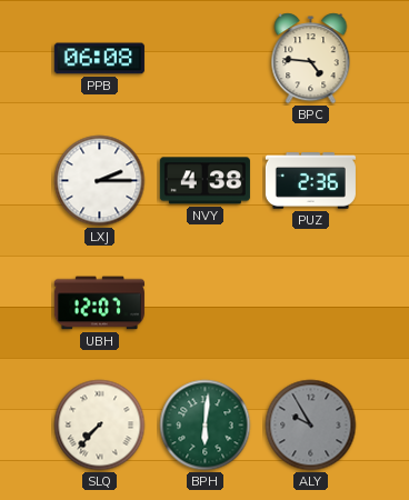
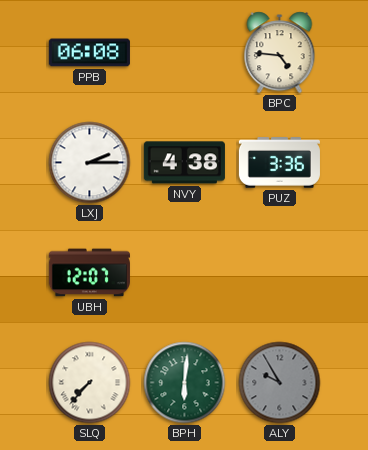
PUZ: 2:36 -> 3:36
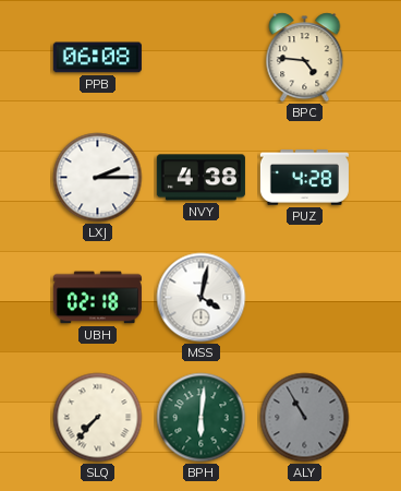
PUZ: 3:36 -> 4:28
UBH: 12:07 -> 02:18
MSS: none -> 4:02
ALY: 9:55 -> 10:55
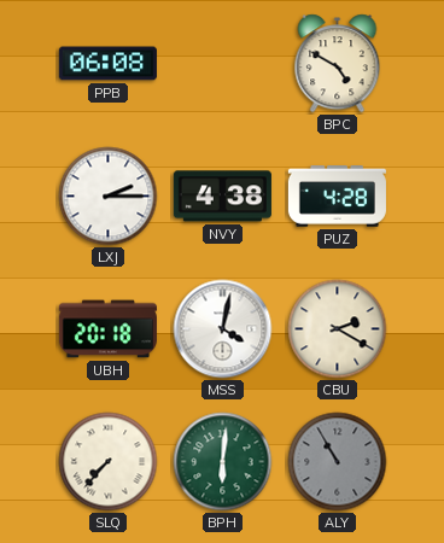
BPC: 4:46 -> 4:50
UBH: 02:18 -> 20:18
CBU: none -> 2:20
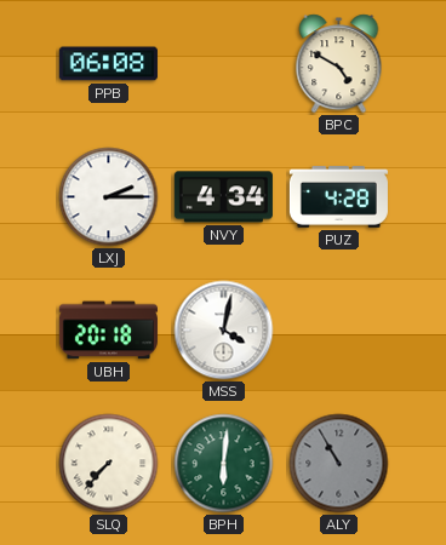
NVY: 4:38 -> 4:34
CBU: 2:20 -> none
